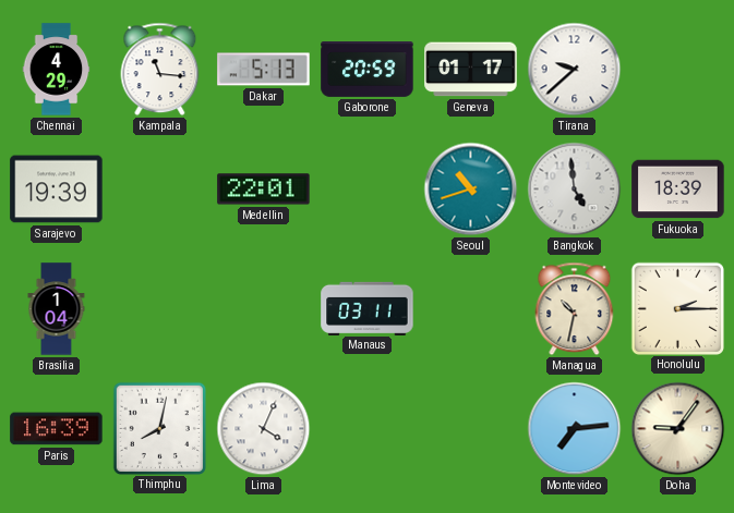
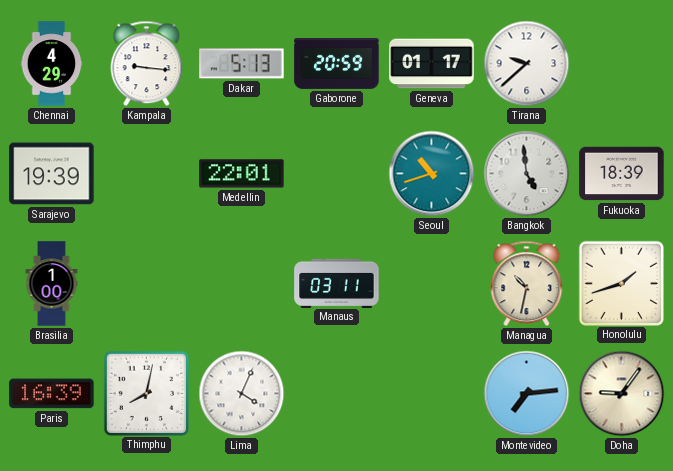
Kampala: 11:16 -> 9:16
Brasilia: 1:04 -> 1:00
Honolulu: 2:15 -> 1:42
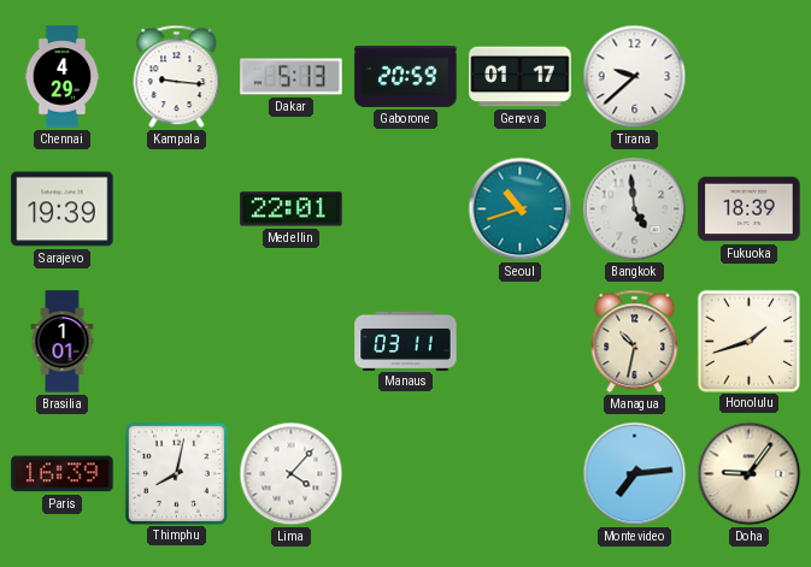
Brasilia: 1:00 -> 1:01
Lima: 4:04 -> 4:07
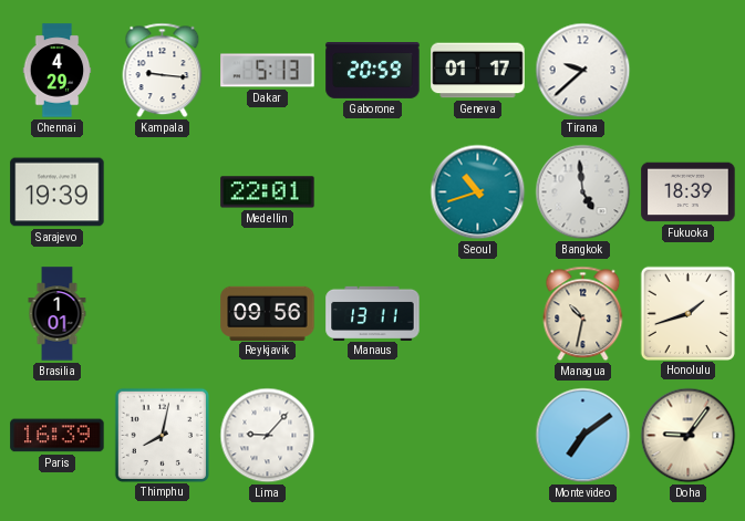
Reykjavik: none -> 09:56
Manaus: 03:11 -> 13:11
Lima: 4:07 -> 9:07
Montevideo: 7:14 -> 7:09
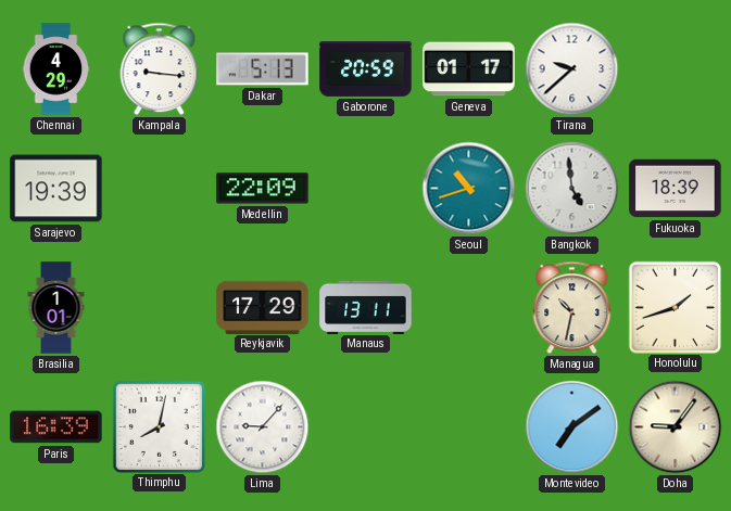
Medellin: 22:01 -> 22:09
Reykjavik: 09:56 -> 17:29
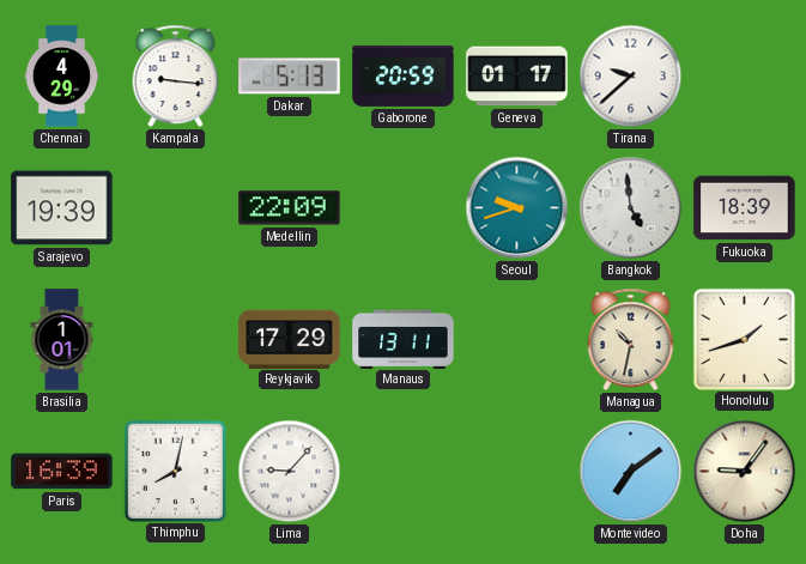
Seoul: 10:42 -> 9:42
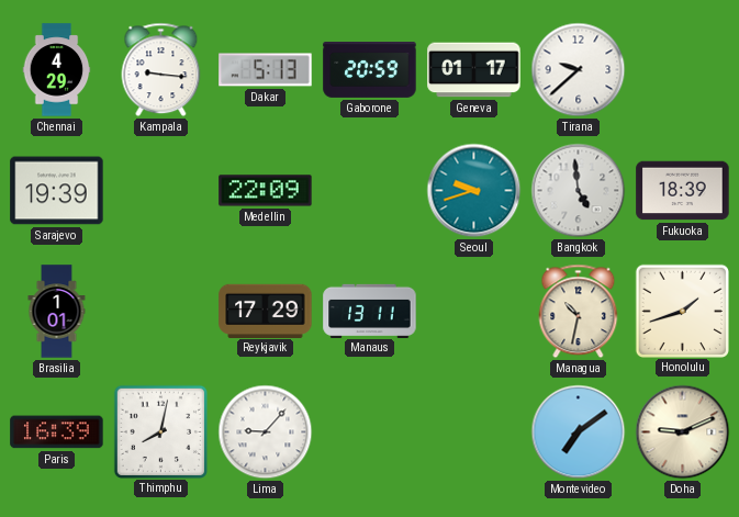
Doha: 9:06 -> 9:11
